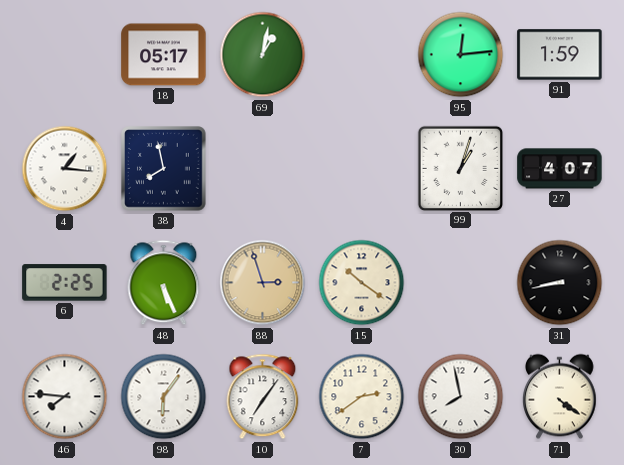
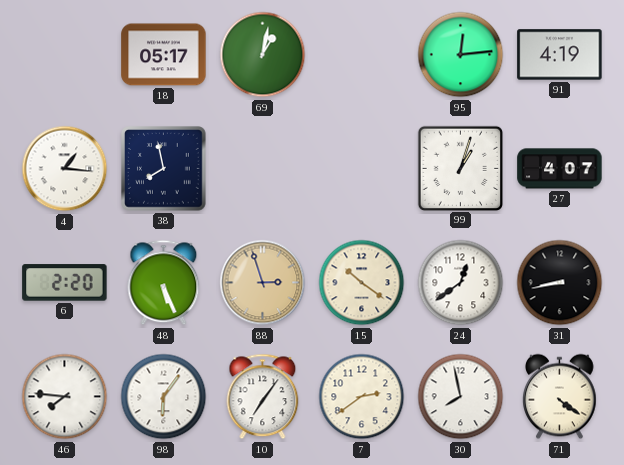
91: 1:59 -> 4:19
6: 2:25 -> 2:20
24: none -> 12:39
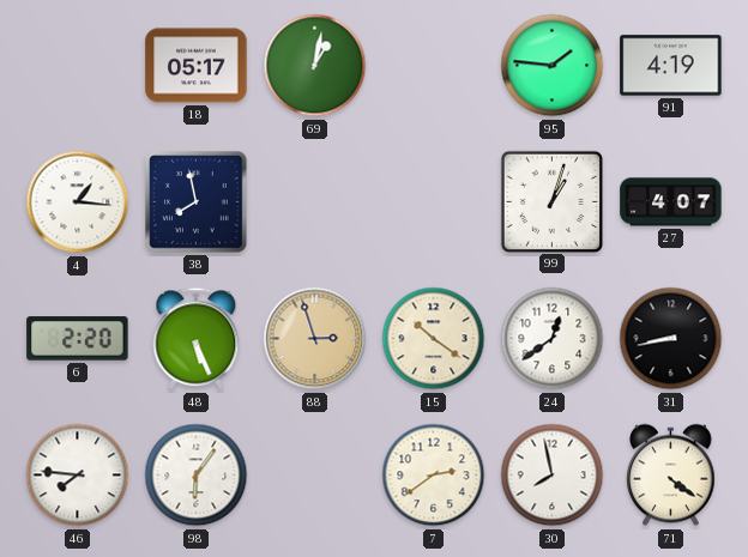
95: 12:14 -> 1:46
10: 7:06 -> none
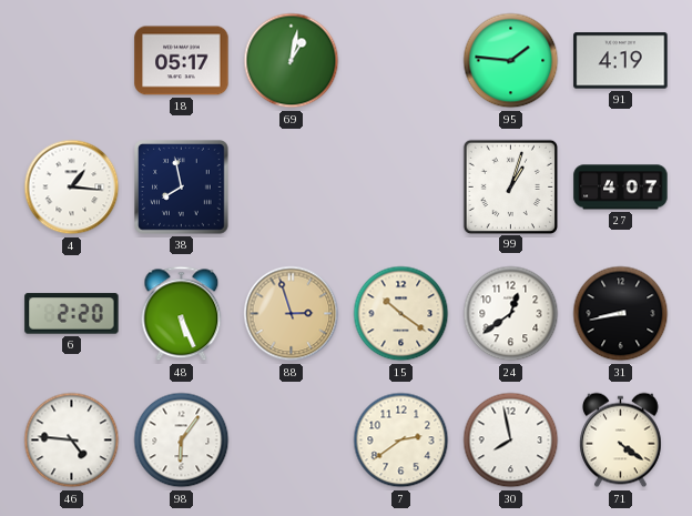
46: 7:46 -> 4:46
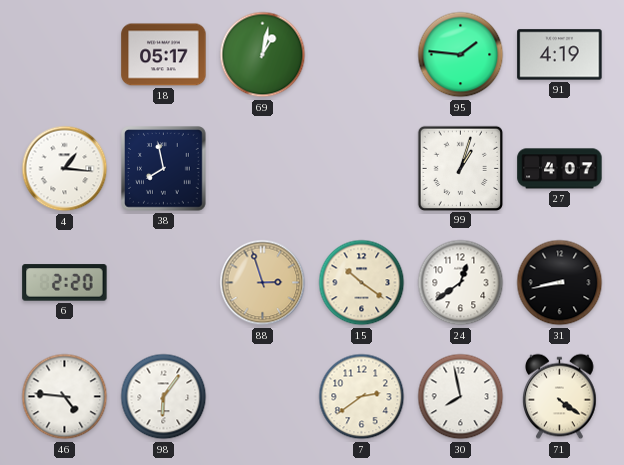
48: 5:26 -> none
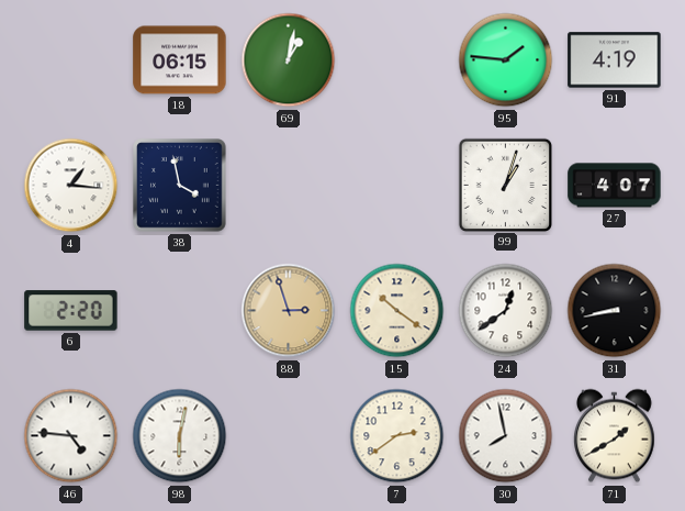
18: 05:17 -> 06:15
38: 7:58 -> 3:58
98: 6:06 -> 6:02
71: 4:21 -> 1:40
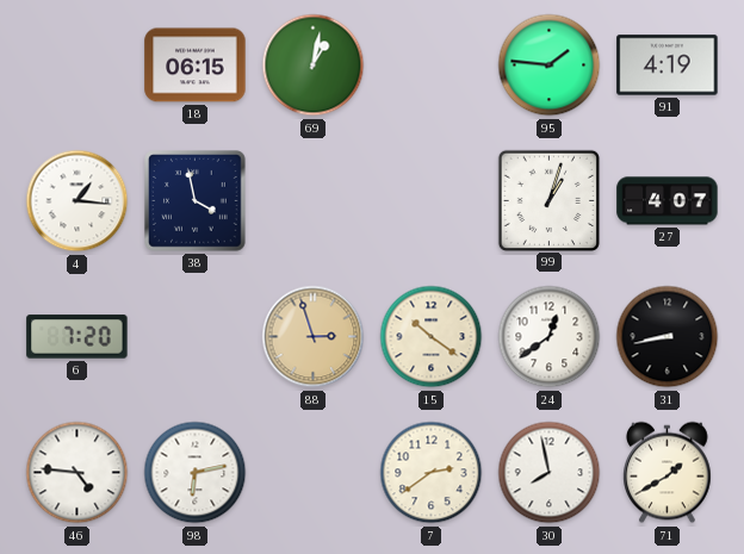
6: 2:20 -> 7:20
98: 6:02 -> 6:13
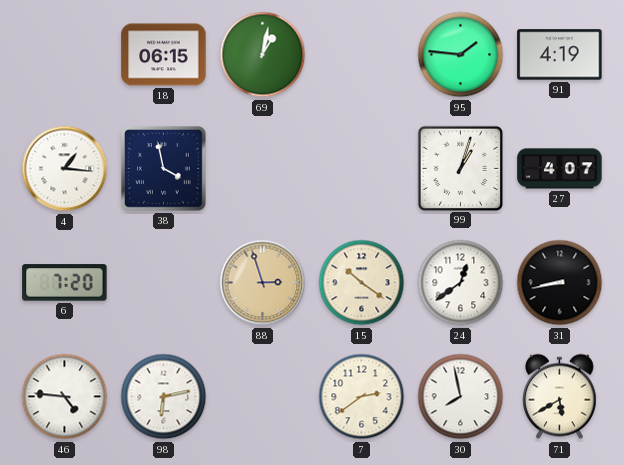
71: 1:40 -> 5:40
